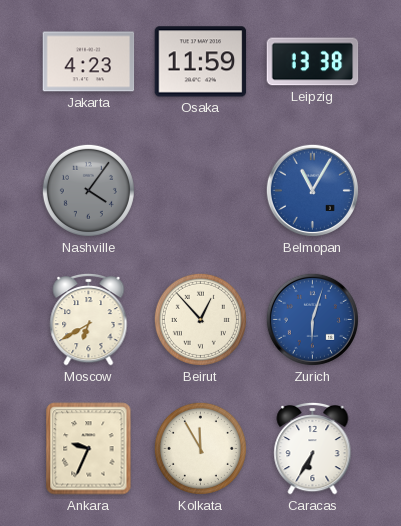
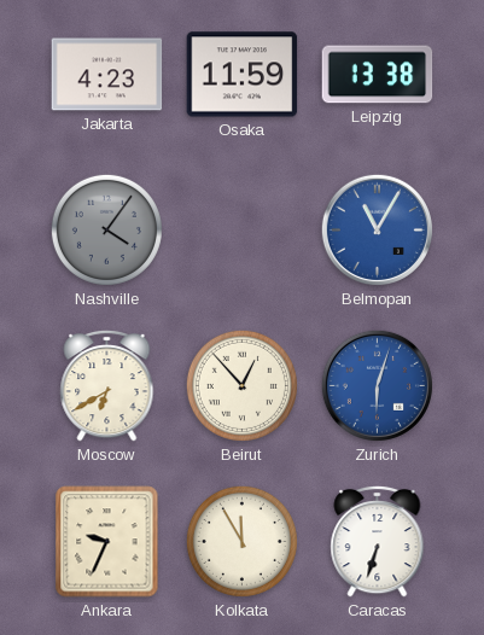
Caracas: 6:35 -> 6:33
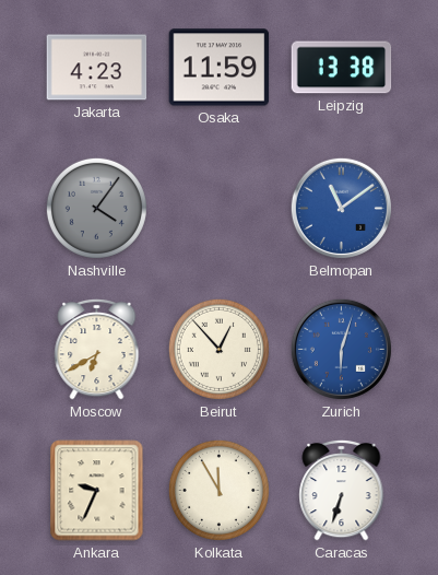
Belmopan: 11:05 -> 11:09
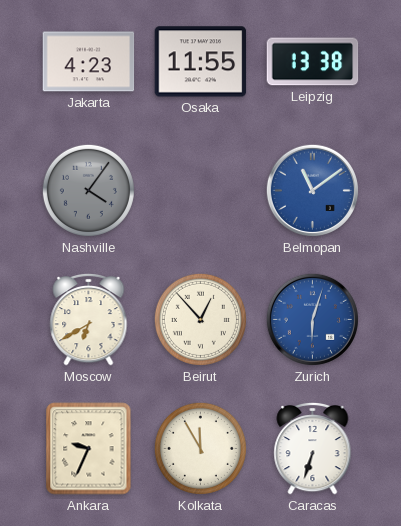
Osaka: 11:59 -> 11:55
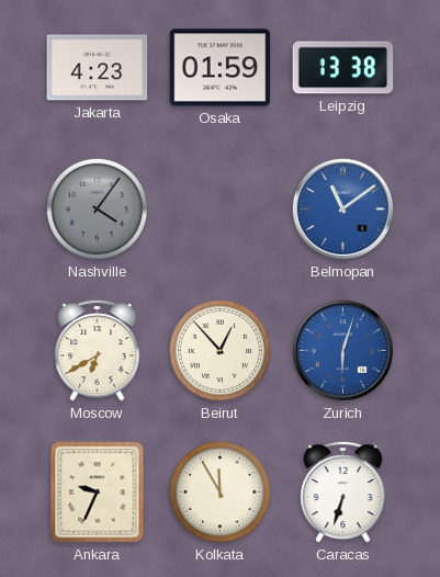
Osaka: 11:55 -> 01:59
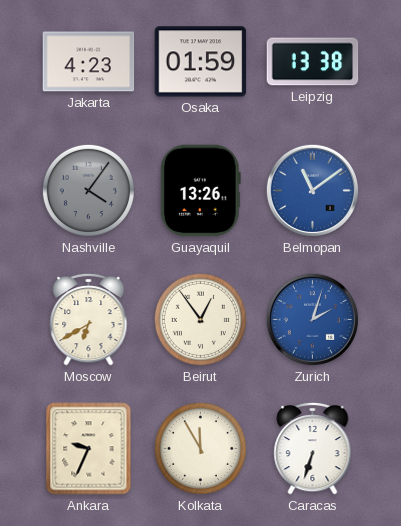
Guayaquil: none -> 13:26
Beirut: 12:53 -> 12:54
Zurich: 6:03 -> 2:03
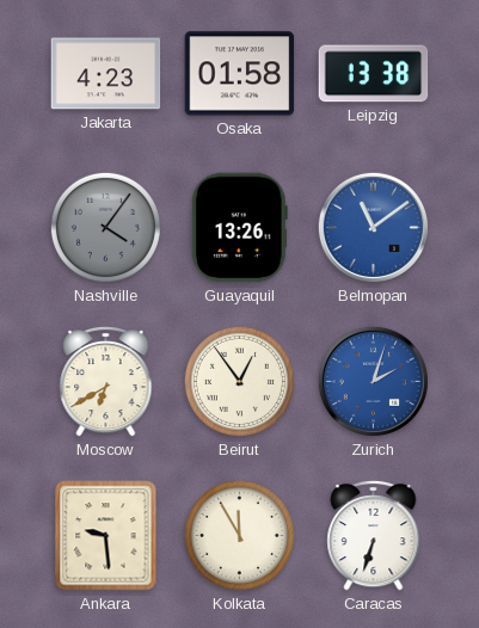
Osaka: 01:59 -> 01:58
Ankara: 9:34 -> 9:29
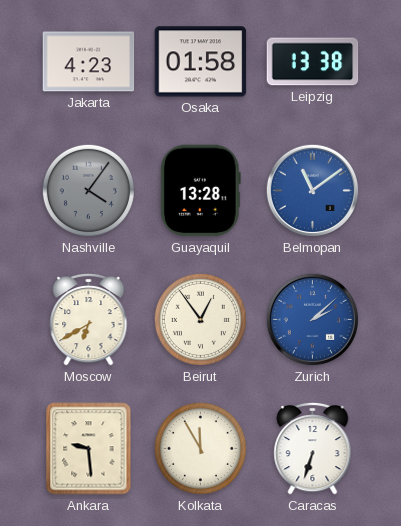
Guayaquil: 13:26 -> 13:28
Zurich: 2:03 -> 2:08
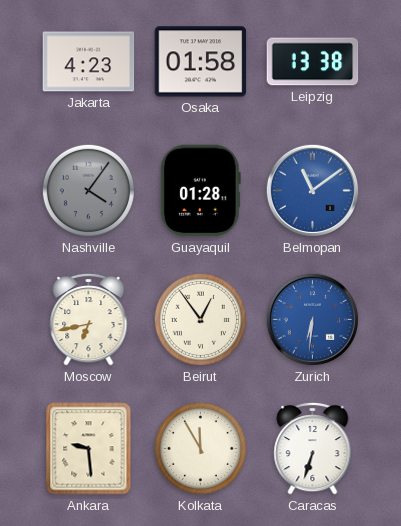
Guayaquil: 13:28 -> 01:28
Moscow: 6:40 -> 6:43
Zurich: 2:08 -> 6:31
